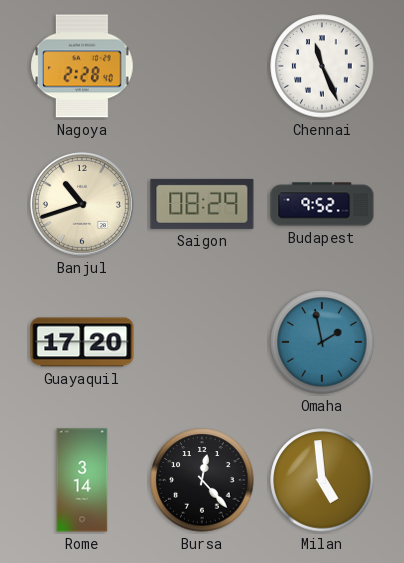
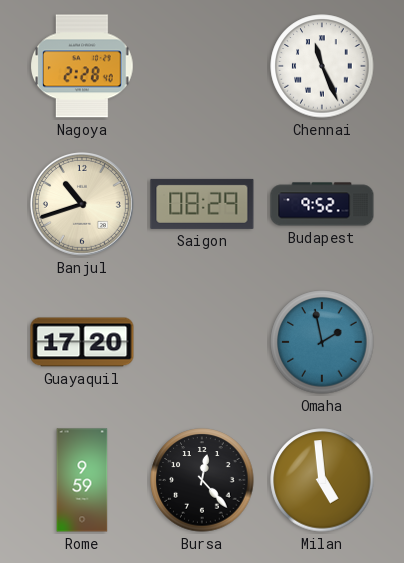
Rome: 3:14 -> 9:59
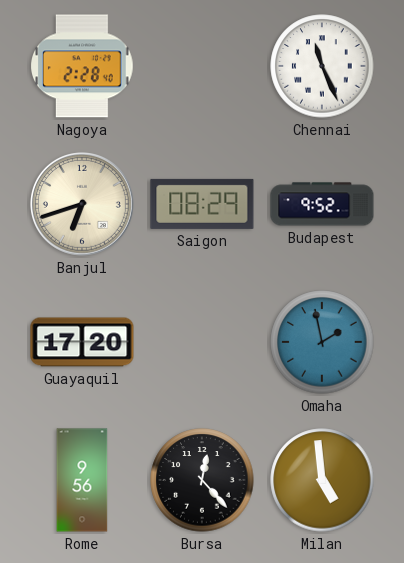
Banjul: 10:42 -> 6:42
Rome: 9:59 -> 9:56
